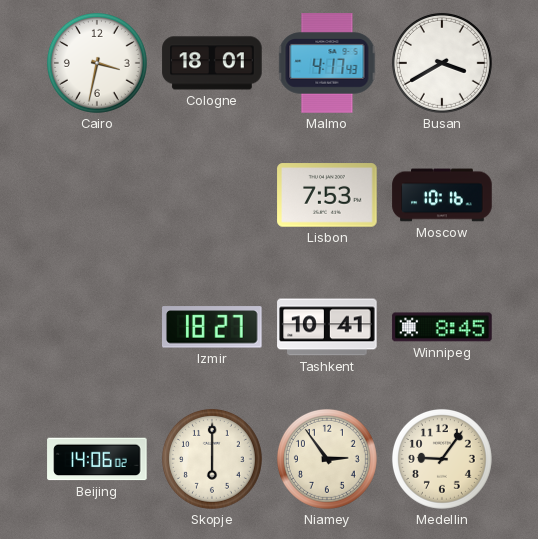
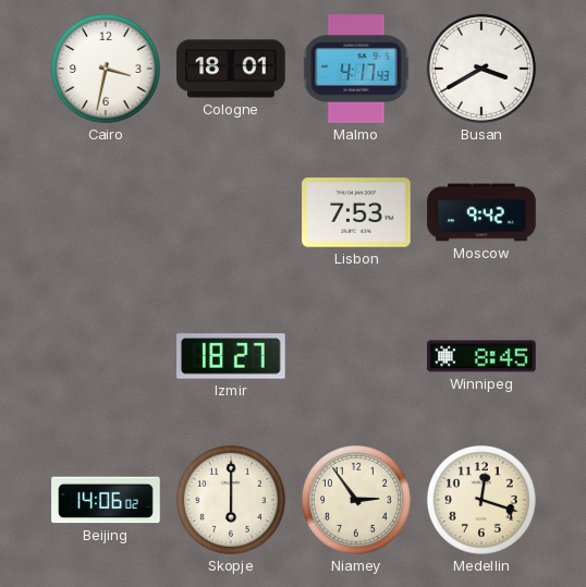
Moscow: 10:16 -> 9:42
Tashkent: 10:41 -> none
Medellin: 9:06 -> 12:18
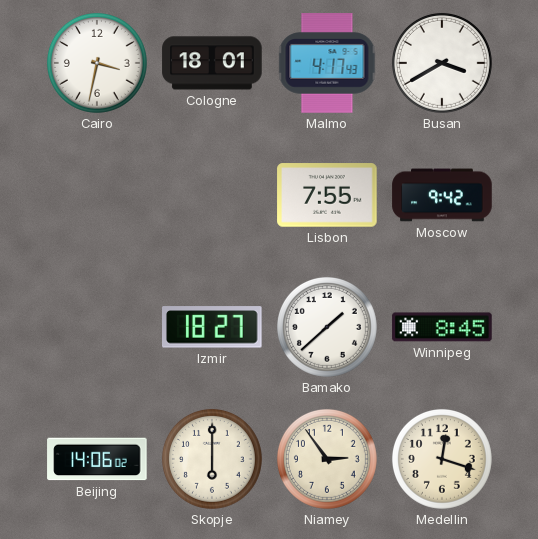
Lisbon: 7:53 -> 7:55
Bamako: none -> 1:38
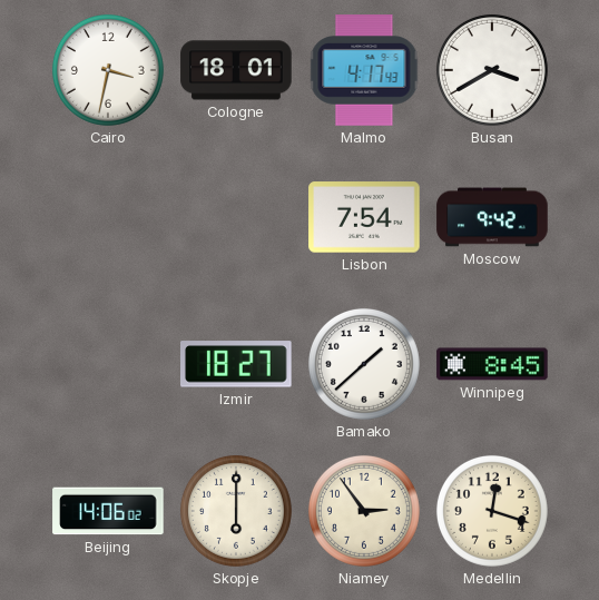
Lisbon: 7:55 -> 7:54
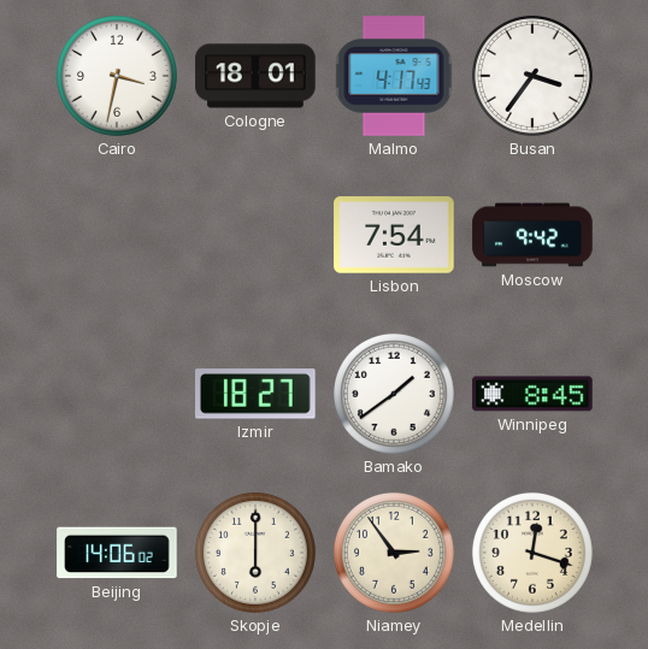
Busan: 3:40 -> 3:36
Bamako: 1:38 -> 1:39
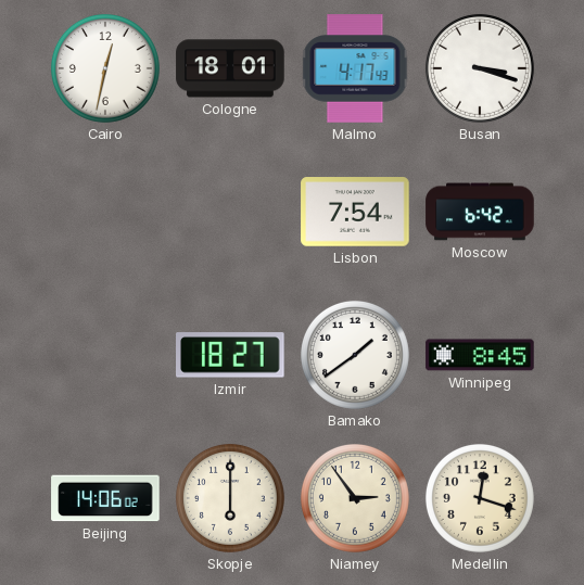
Cairo: 3:32 -> 12:32
Busan: 3:36 -> 3:18
Moscow: 9:42 -> 6:42
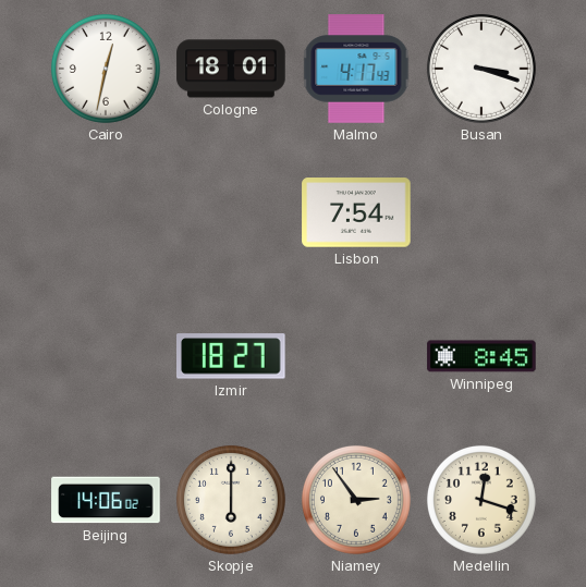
Moscow: 6:42 -> none
Bamako: 1:39 -> none
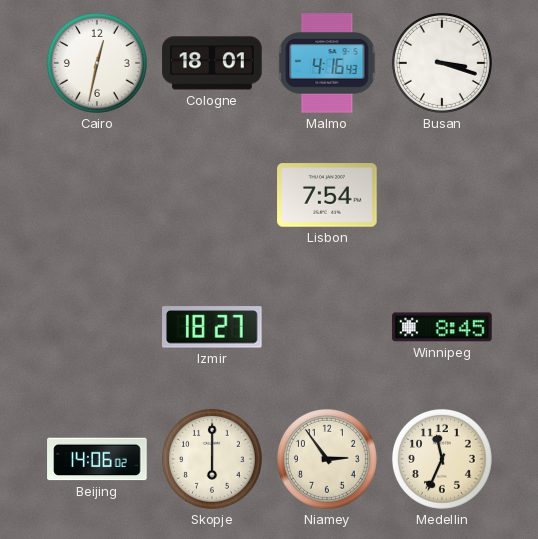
Malmo: 4:17 -> 4:16
Medellin: 12:18 -> 11:34
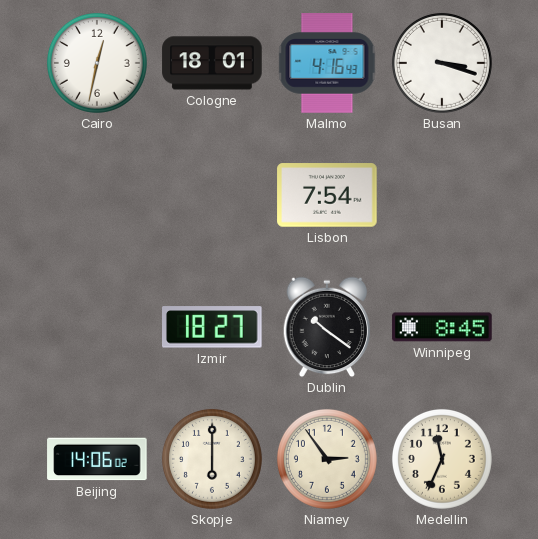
Dublin: none -> 10:21
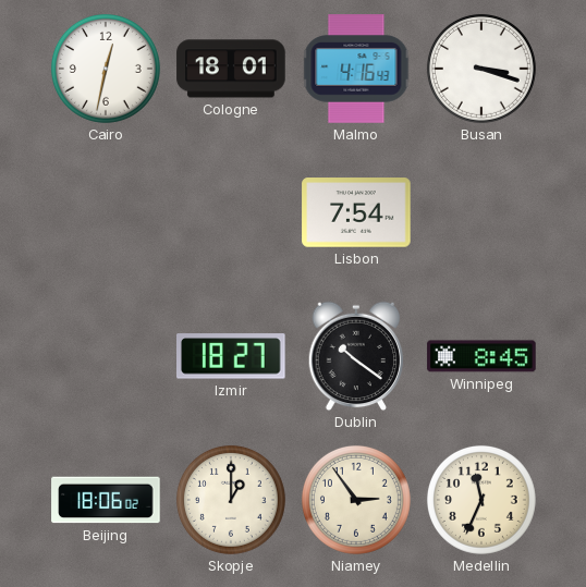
Beijing: 14:06 -> 18:06
Skopje: 6:00 -> 1:00
